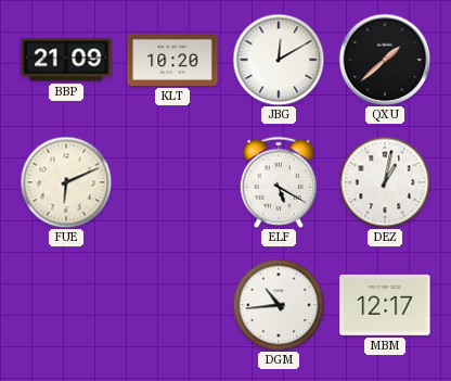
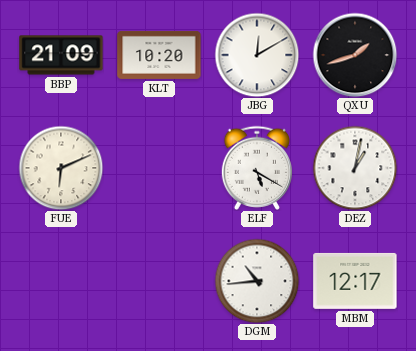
QXU: 1:38 -> 1:42
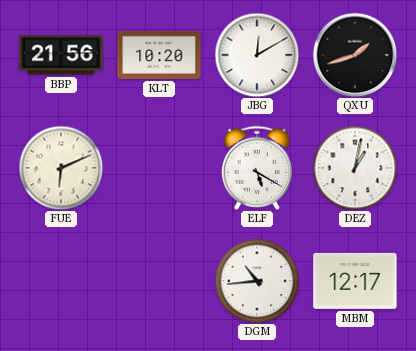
BBP: 21:09 -> 21:56
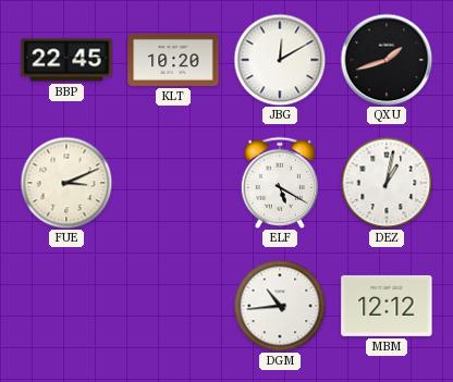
BBP: 21:56 -> 22:45
FUE: 6:11 -> 3:11
MBM: 12:17 -> 12:12
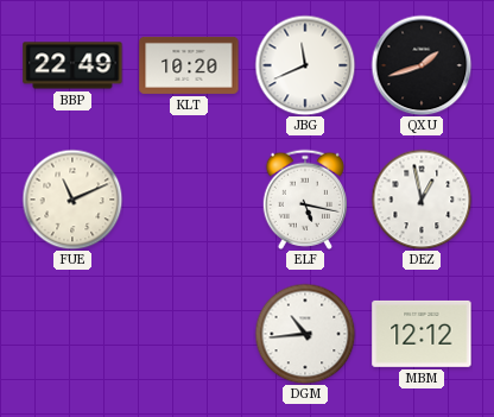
BBP: 22:45 -> 22:49
JBG: 12:10 -> 11:41
FUE: 3:11 -> 11:11
ELF: 5:20 -> 5:17
DEZ: 1:02 -> 12:58
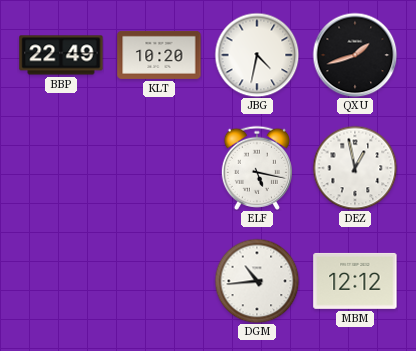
JBG: 11:41 -> 4:32
FUE: 11:11 -> none
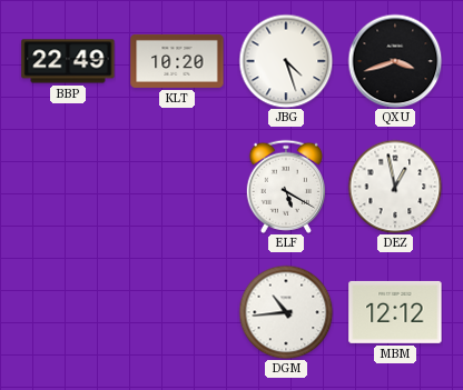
JBG: 4:32 -> 4:27
QXU: 1:42 -> 3:42
ELF: 5:17 -> 5:20
